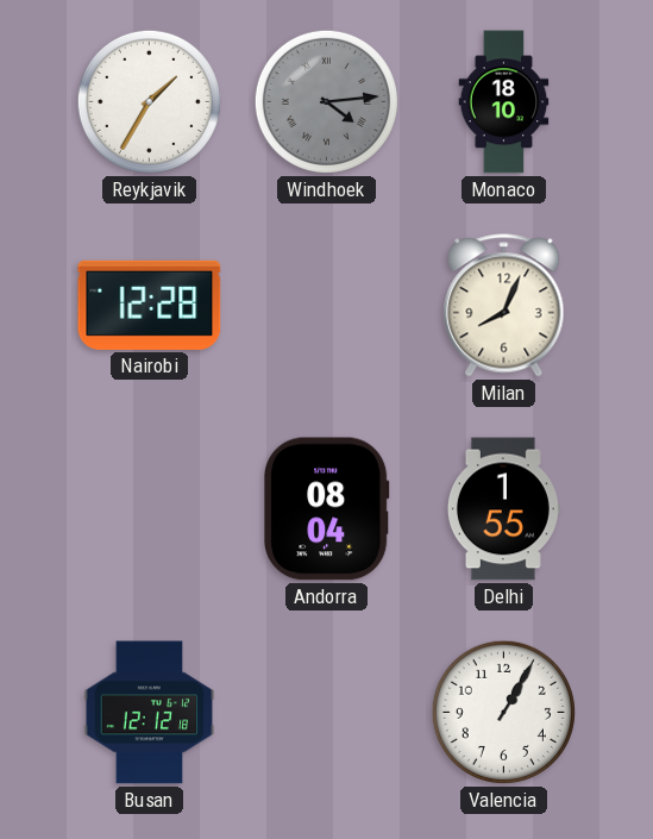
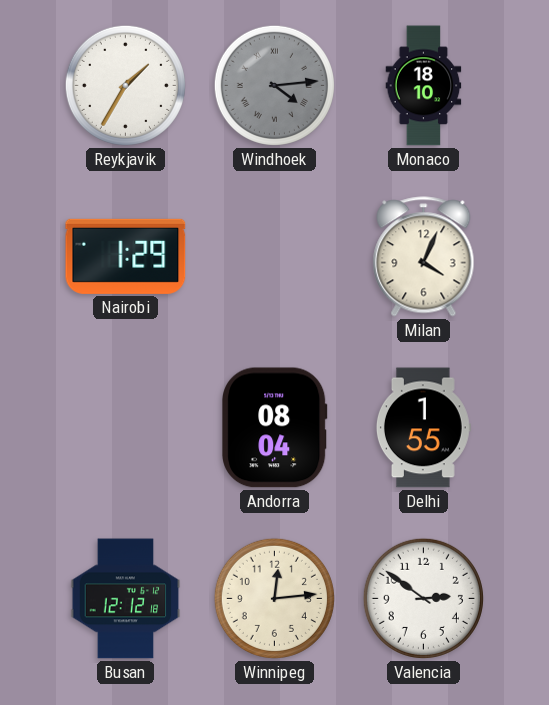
Nairobi: 12:28 -> 1:29
Milan: 8:04 -> 4:04
Winnipeg: none -> 12:14
Valencia: 1:05 -> 2:51
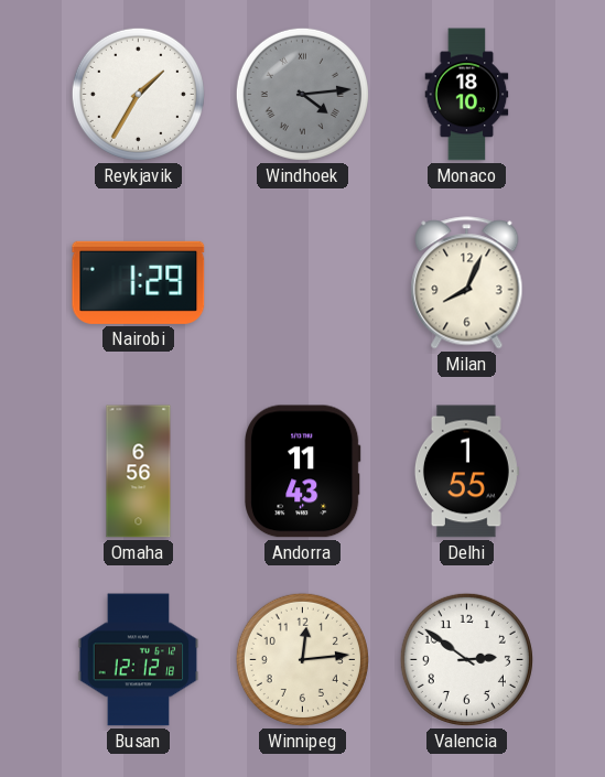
Milan: 4:04 -> 8:04
Omaha: none -> 6:56
Andorra: 08:04 -> 11:43
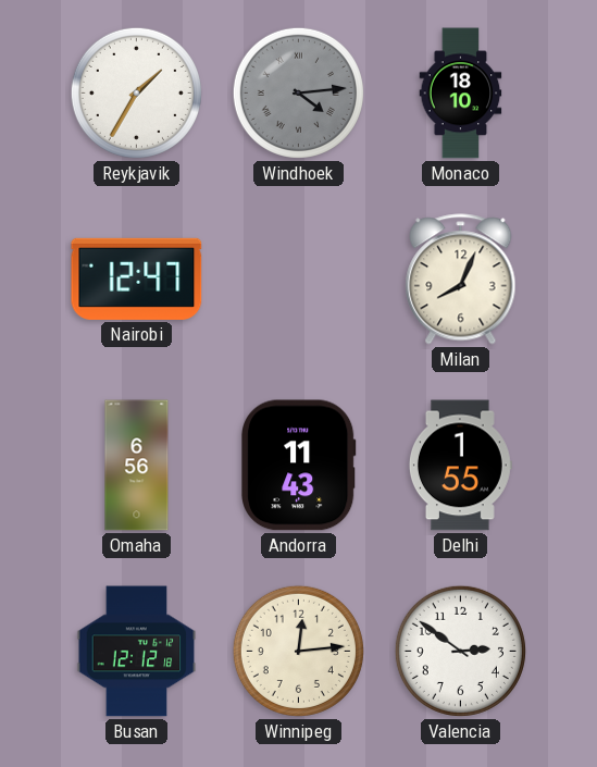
Nairobi: 1:29 -> 12:47
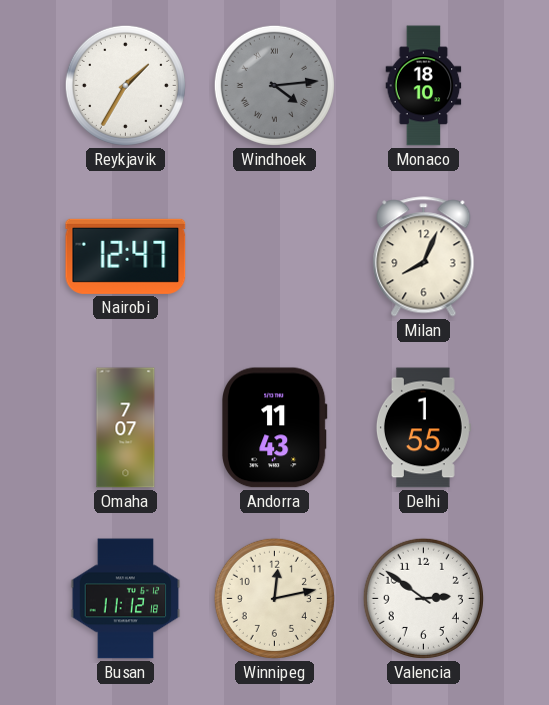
Omaha: 6:56 -> 7:07
Busan: 12:12 -> 11:12
Winnipeg: 12:14 -> 12:13
